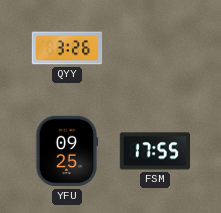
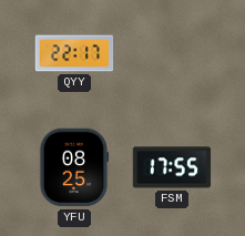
QYY: 3:26 -> 22:17
YFU: 09:25 -> 08:25
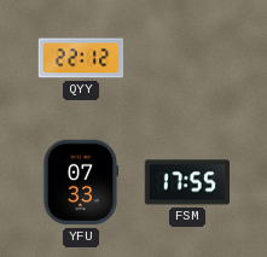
QYY: 22:17 -> 22:12
YFU: 08:25 -> 07:33
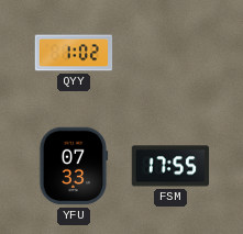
QYY: 22:12 -> 1:02
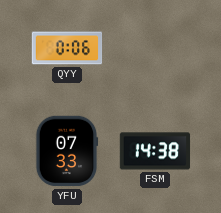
QYY: 1:02 -> 0:06
FSM: 17:55 -> 14:38
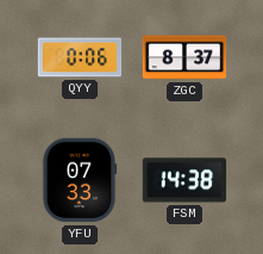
ZGC: none -> 8:37
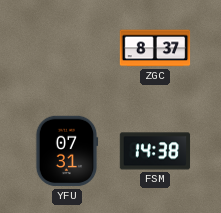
QYY: 0:06 -> none
YFU: 07:33 -> 07:31
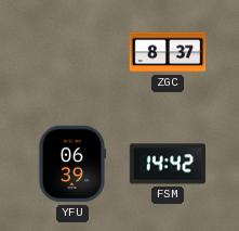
YFU: 07:31 -> 06:39
FSM: 14:38 -> 14:42
